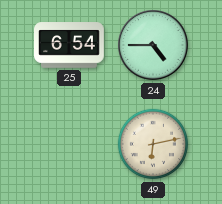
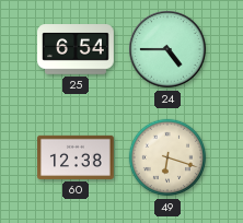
60: none -> 12:38
49: 6:13 -> 6:18
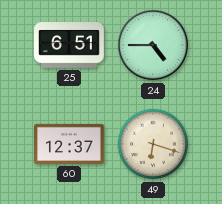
25: 6:54 -> 6:51
60: 12:38 -> 12:37
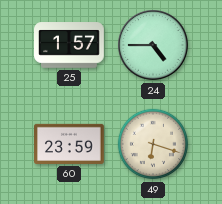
25: 6:51 -> 1:57
60: 12:37 -> 23:59
